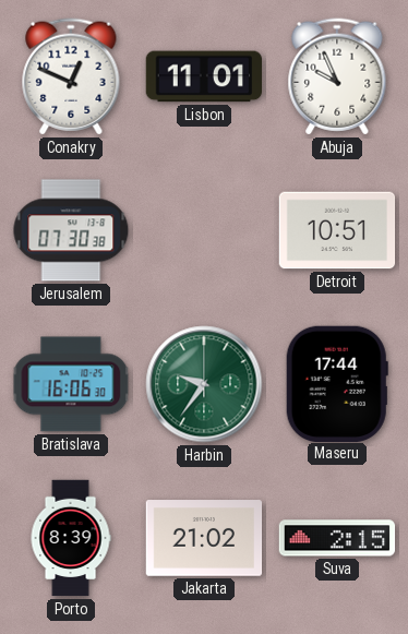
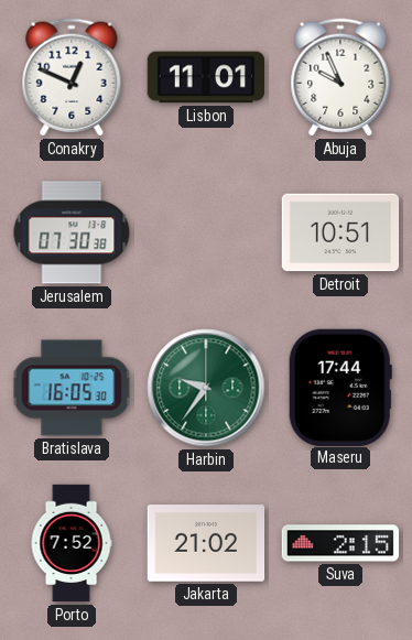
Bratislava: 16:06 -> 16:05
Porto: 8:39 -> 7:52
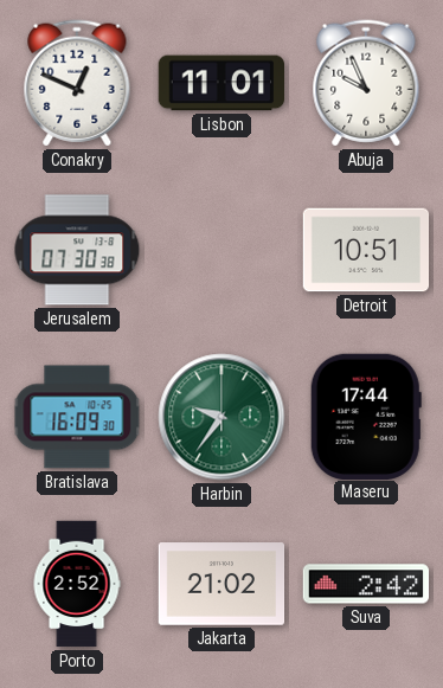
Bratislava: 16:05 -> 16:09
Porto: 7:52 -> 2:52
Suva: 2:15 -> 2:42
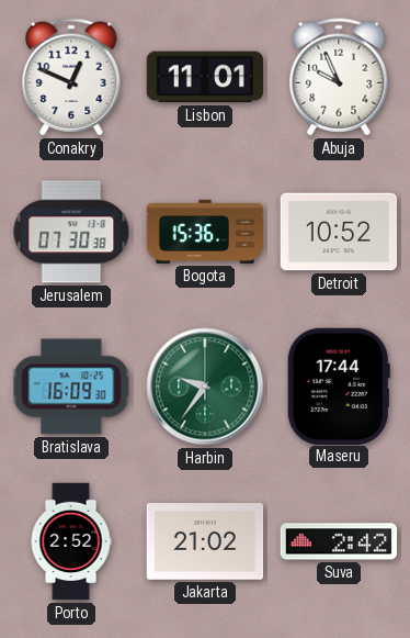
Bogota: none -> 15:36
Detroit: 10:51 -> 10:52
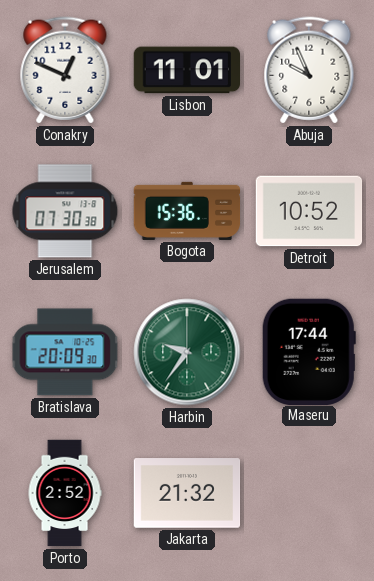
Bratislava: 16:09 -> 20:09
Jakarta: 21:02 -> 21:32
Suva: 2:42 -> none
